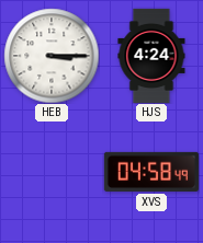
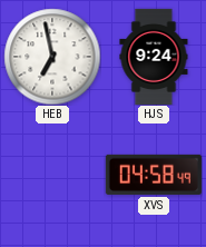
HEB: 3:15 -> 6:58
HJS: 4:24 -> 9:24
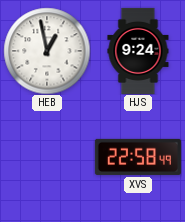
HEB: 6:58 -> 12:58
XVS: 04:58 -> 22:58
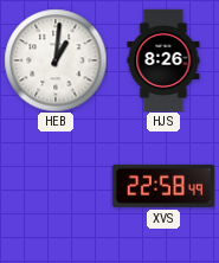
HEB: 12:58 -> 1:01
HJS: 9:24 -> 8:26
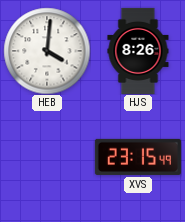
HEB: 1:01 -> 4:01
XVS: 22:58 -> 23:15
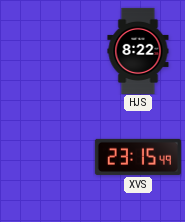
HEB: 4:01 -> none
HJS: 8:26 -> 8:22
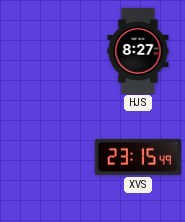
HJS: 8:22 -> 8:27
